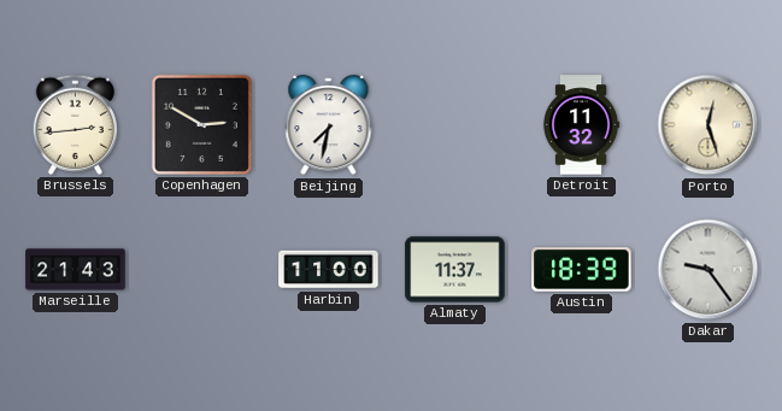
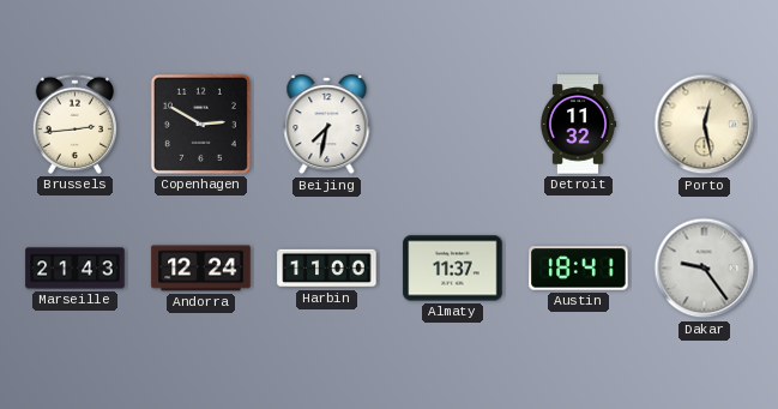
Porto: 12:27 -> 12:28
Andorra: none -> 12:24
Austin: 18:39 -> 18:41
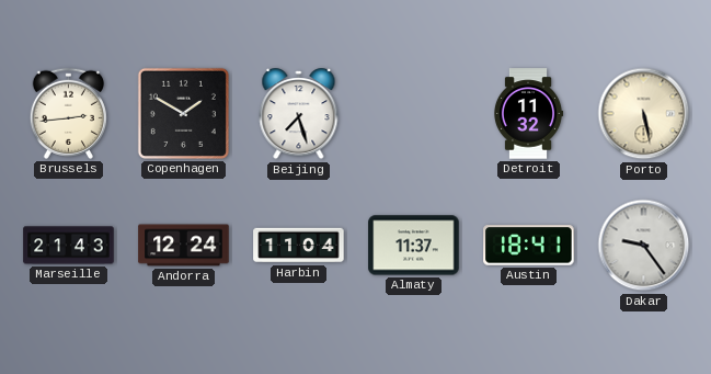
Copenhagen: 2:50 -> 1:50
Beijing: 7:32 -> 7:27
Porto: 12:28 -> 5:28
Harbin: 11:00 -> 11:04
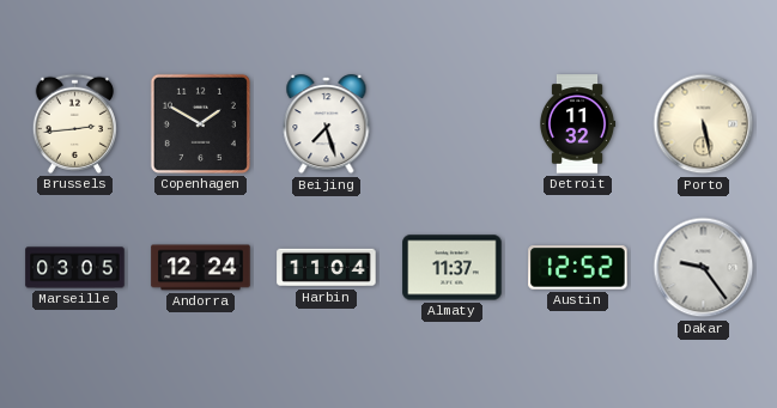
Marseille: 21:43 -> 03:05
Austin: 18:41 -> 12:52
